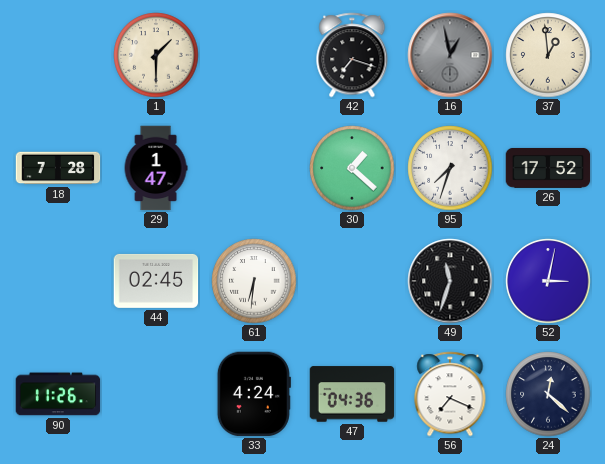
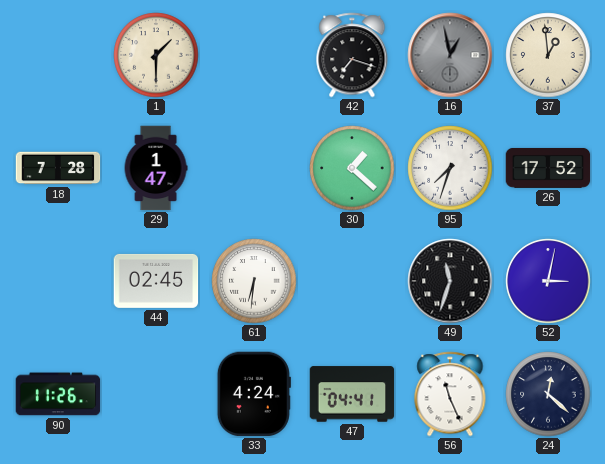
47: 04:36 -> 04:41
56: 7:19 -> 11:26
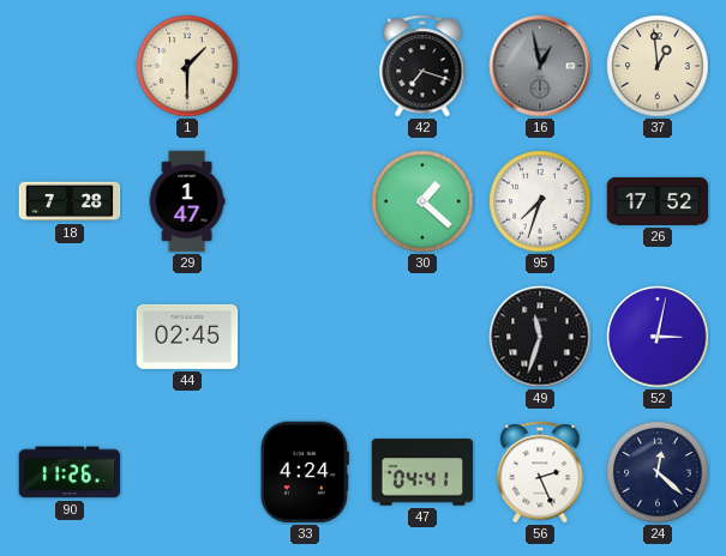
61: 6:31 -> none
56: 11:26 -> 2:26
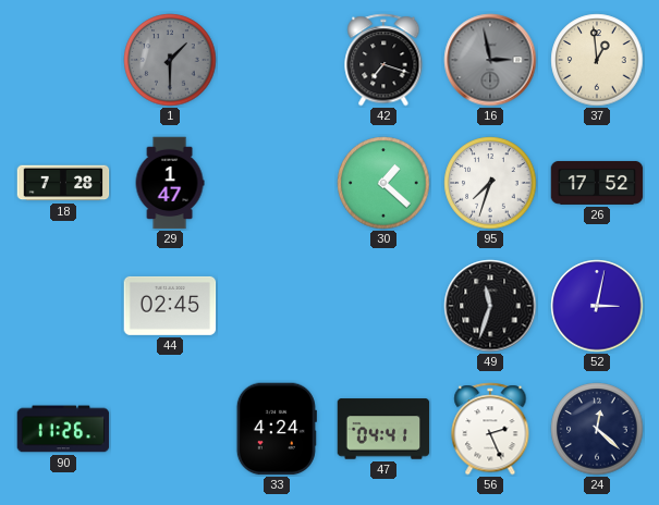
1 dial: cream -> grey
16: 12:58 -> 2:58
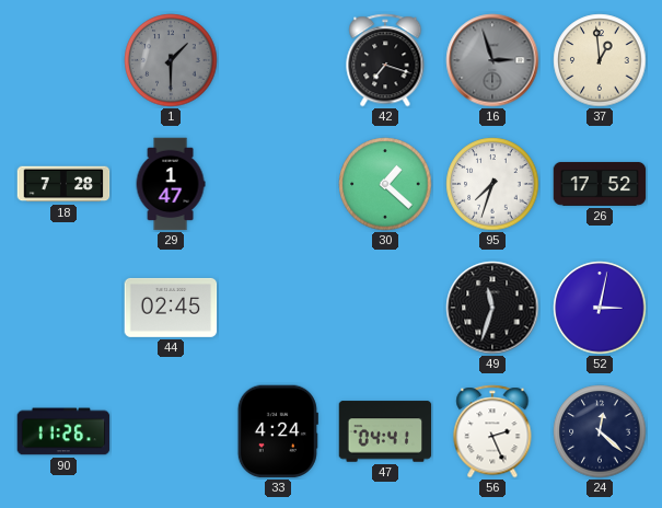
16: 2:58 -> 2:57
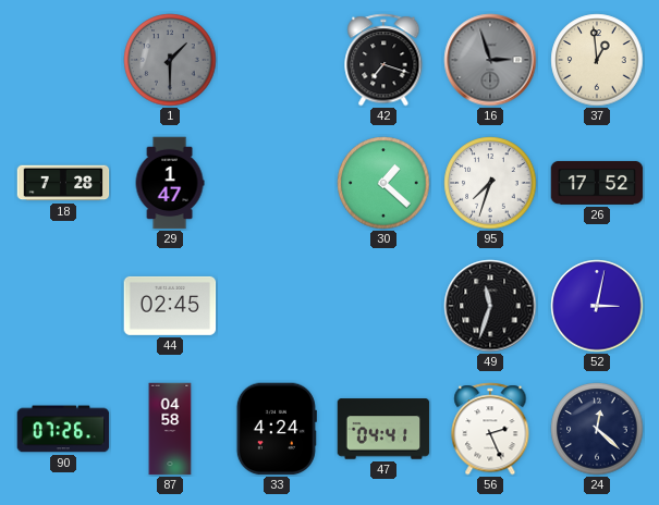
90: 11:26 -> 07:26
87: none -> 04:58
